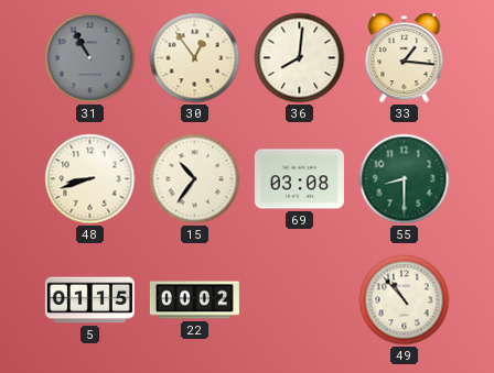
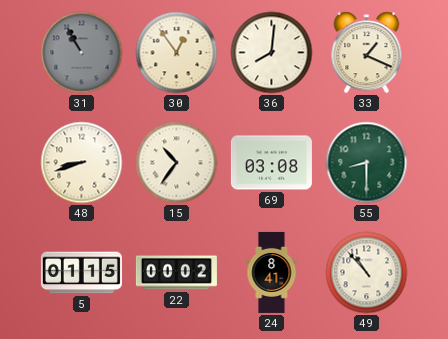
33: 1:16 -> 1:19
24: none -> 8:41
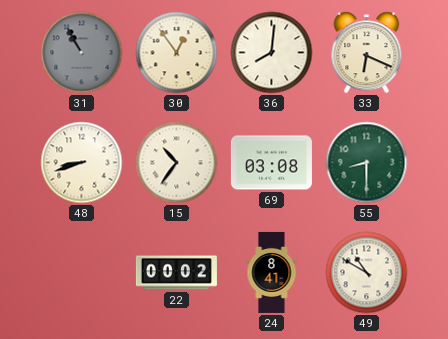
33: 1:19 -> 6:19
5: 01:15 -> none
49: 10:53 -> 10:50
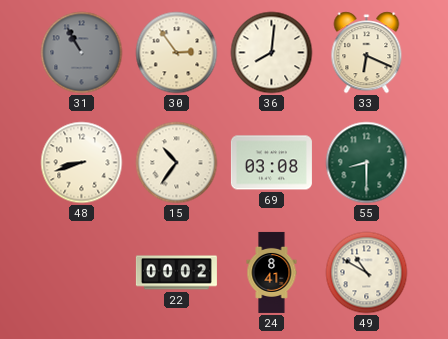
30: 12:54 -> 2:54
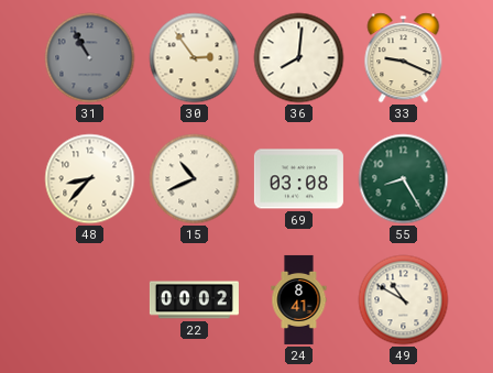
33: 6:19 -> 9:19
48: 8:42 -> 8:37
15: 10:36 -> 10:41
55: 8:30 -> 8:25
